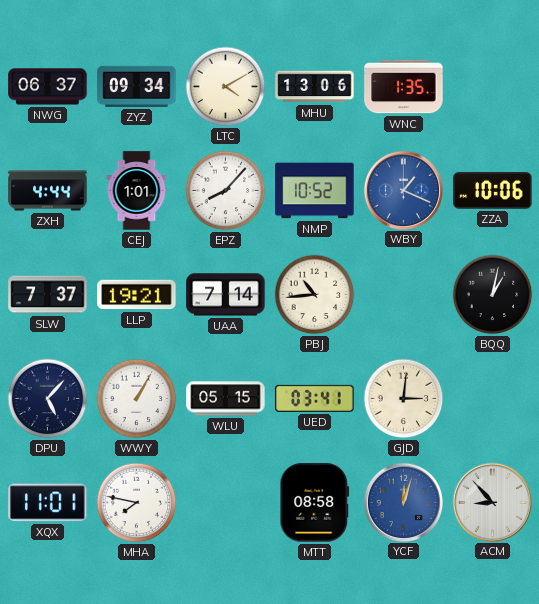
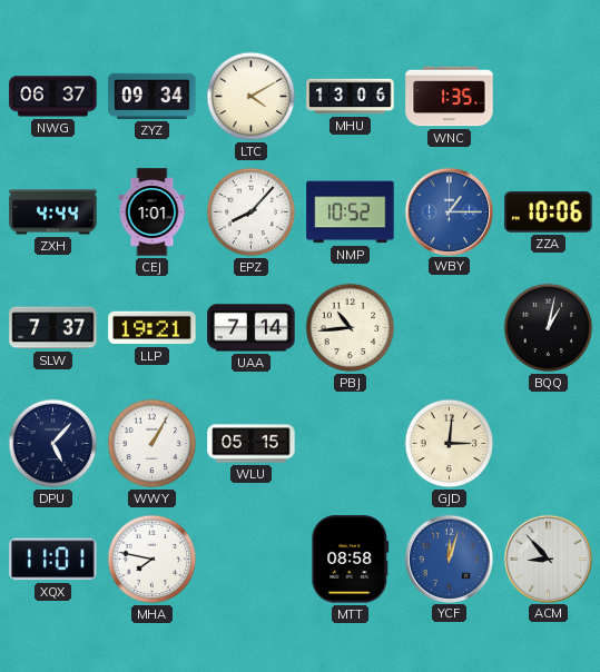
WBY: 1:19 -> 1:15
UED: 03:41 -> none
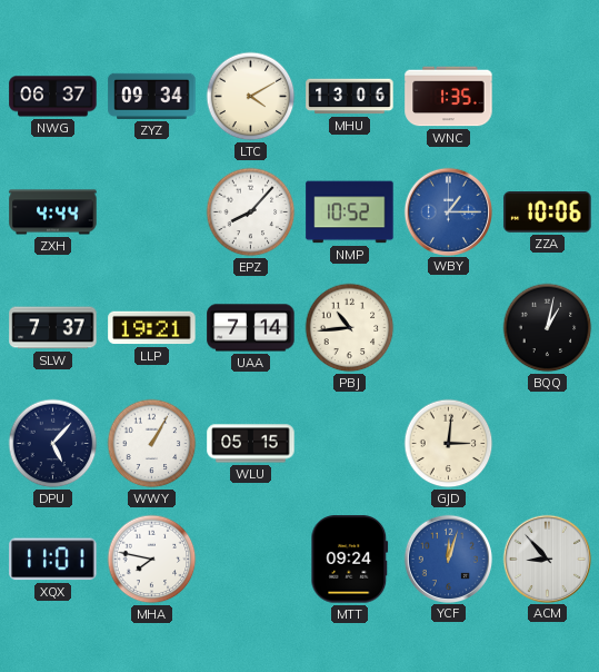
CEJ: 1:01 -> none
MTT: 08:58 -> 09:24
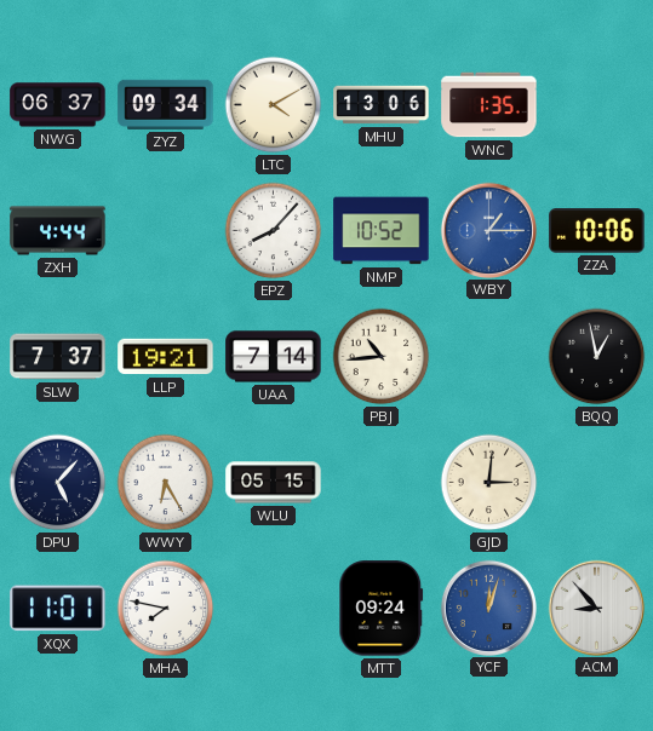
BQQ: 1:02 -> 12:58
WWY: 1:05 -> 6:25
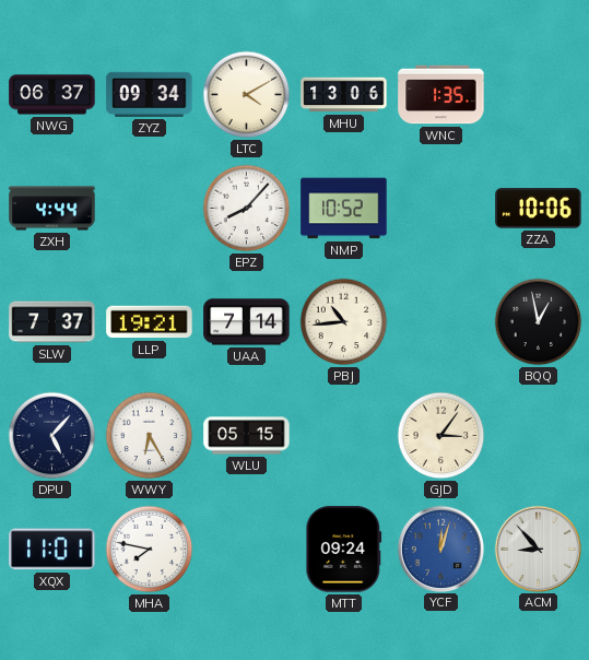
WBY: 1:15 -> none
GJD: 3:01 -> 3:06
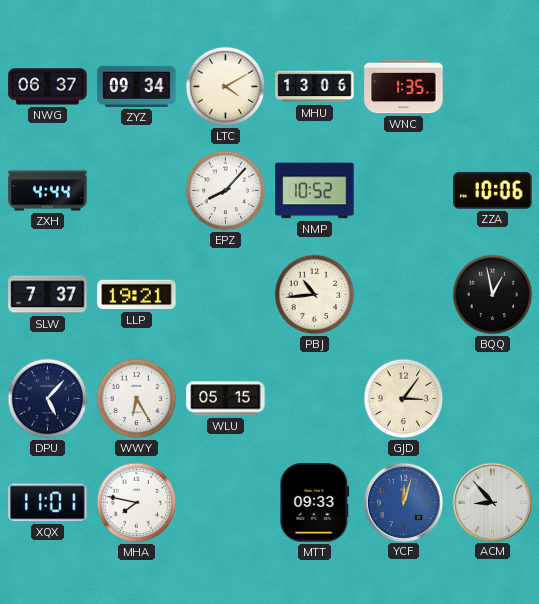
UAA: 7:14 -> none
MTT: 09:24 -> 09:33
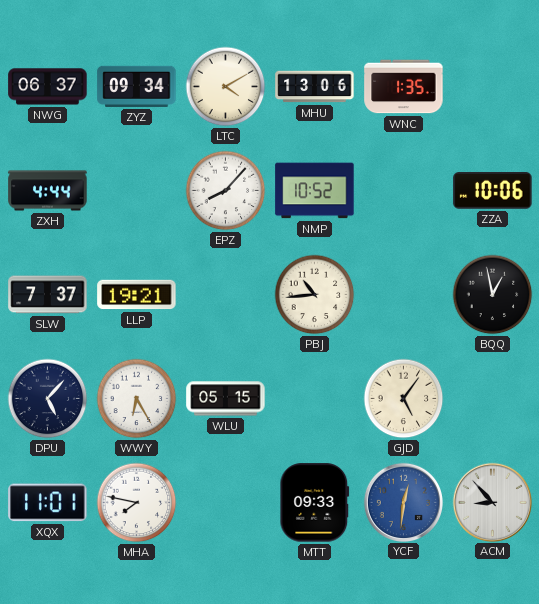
GJD: 3:06 -> 5:06
YCF: 12:03 -> 12:31
